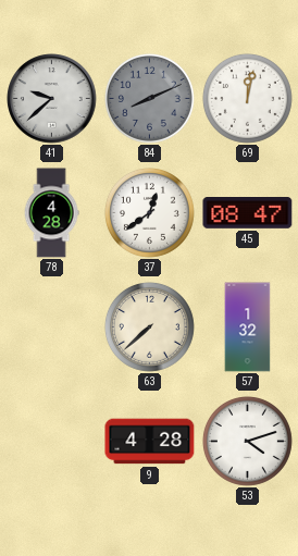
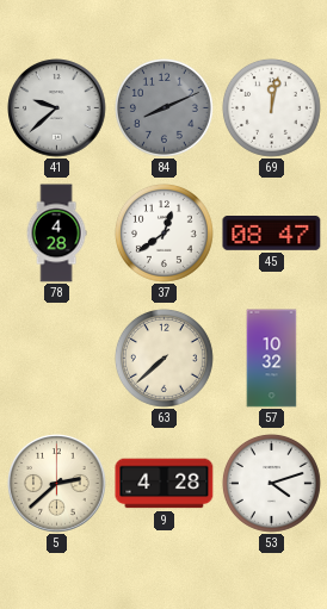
57: 1:32 -> 10:32
5: none -> 2:38
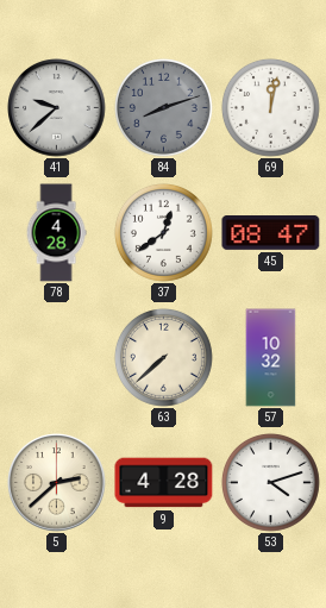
84: 8:11 -> 8:12
